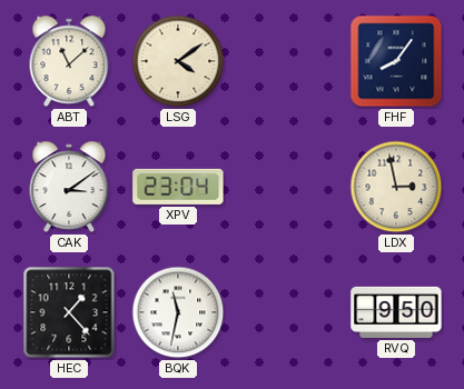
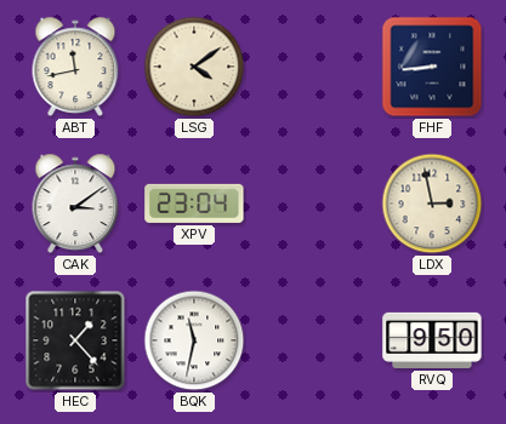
ABT: 11:08 -> 11:43
FHF: 8:06 -> 8:44
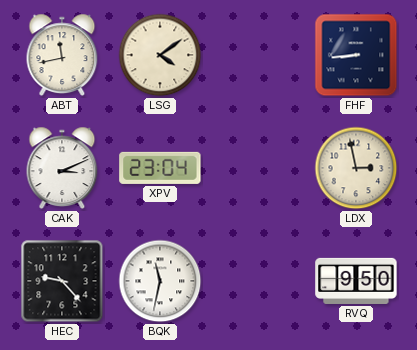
CAK: 3:09 -> 3:11
HEC: 1:23 -> 9:23
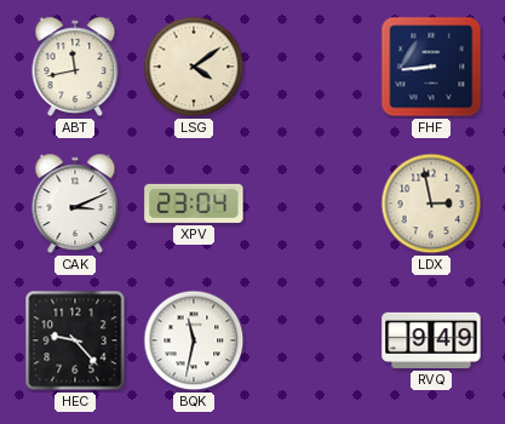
RVQ: 9:50 -> 9:49
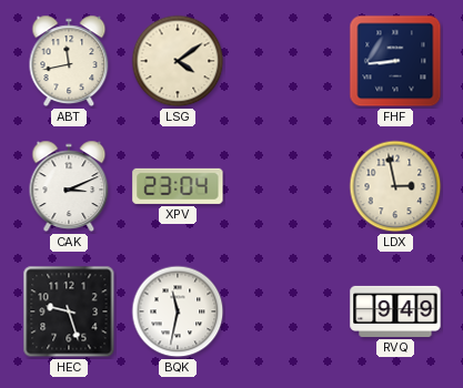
HEC: 9:23 -> 9:27
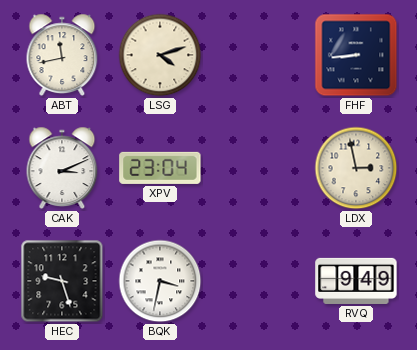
LSG: 4:09 -> 4:12
BQK: 11:32 -> 3:32
